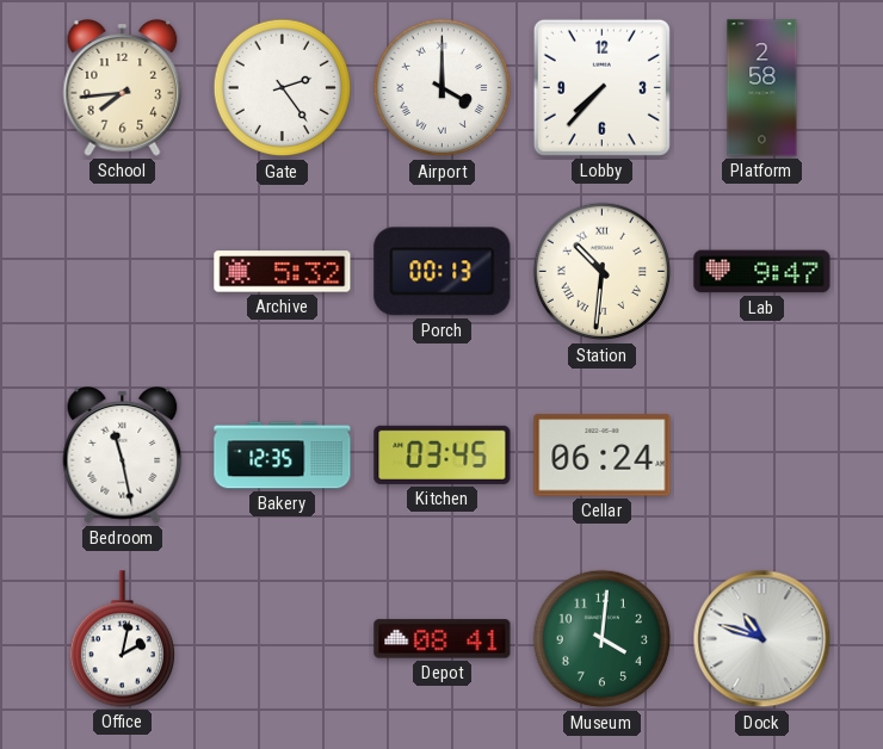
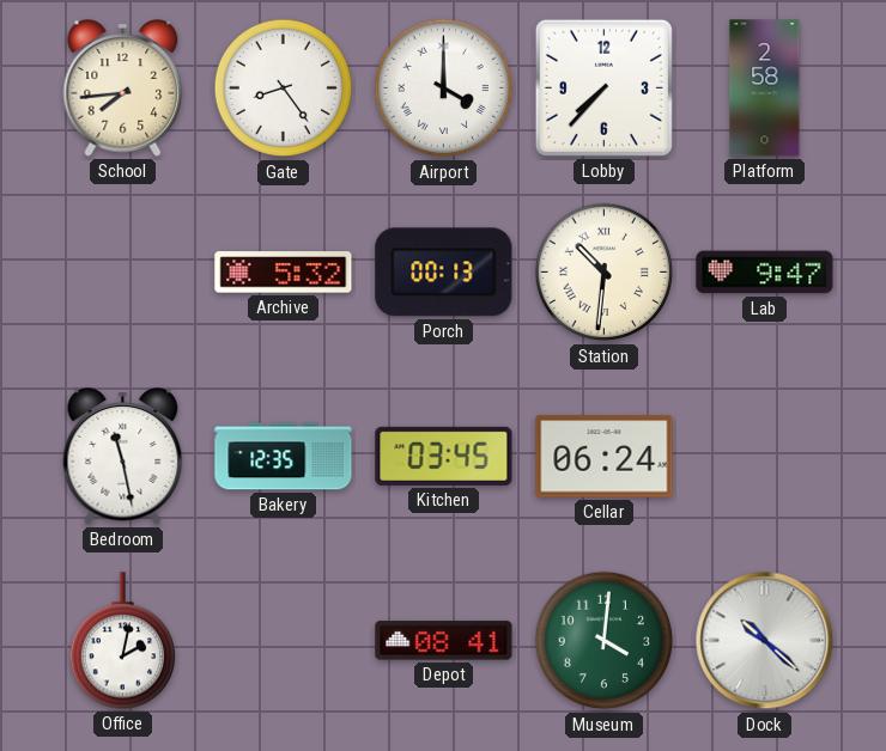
Gate: 2:24 -> 8:24
Dock: 10:48 -> 10:22
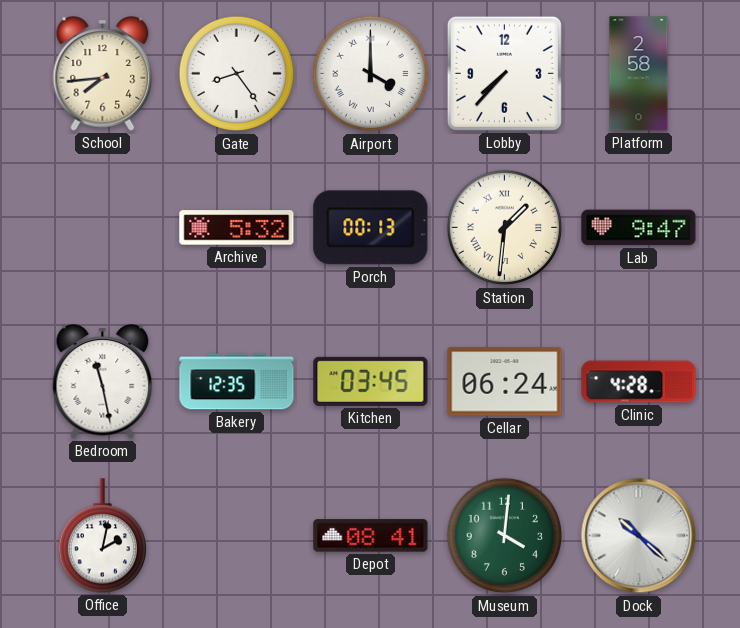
Station: 10:31 -> 1:31
Clinic: none -> 4:28
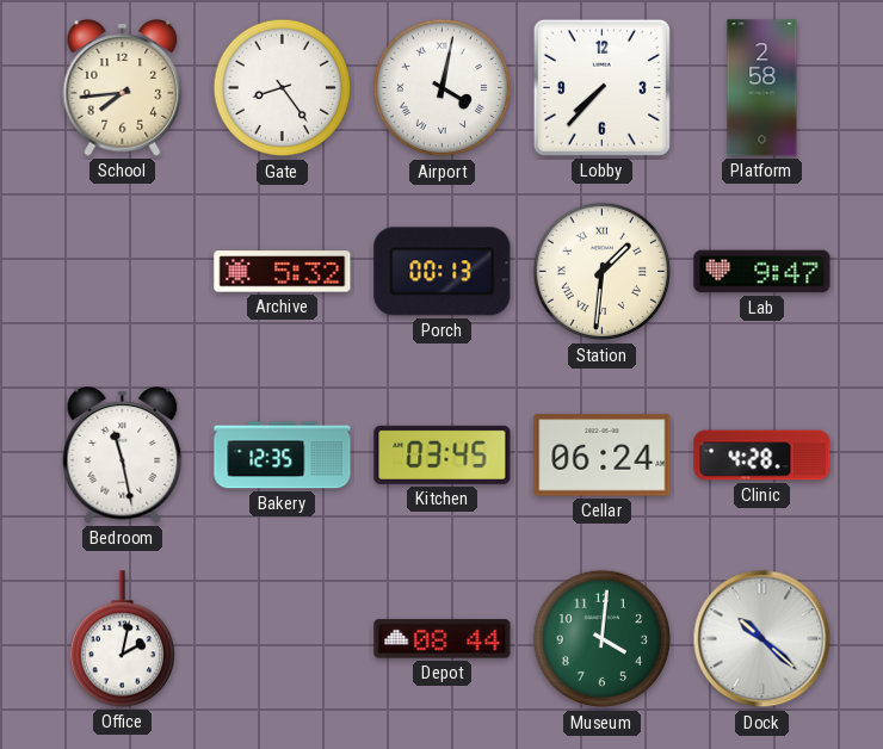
Airport: 4:00 -> 4:02
Depot: 08:41 -> 08:44
